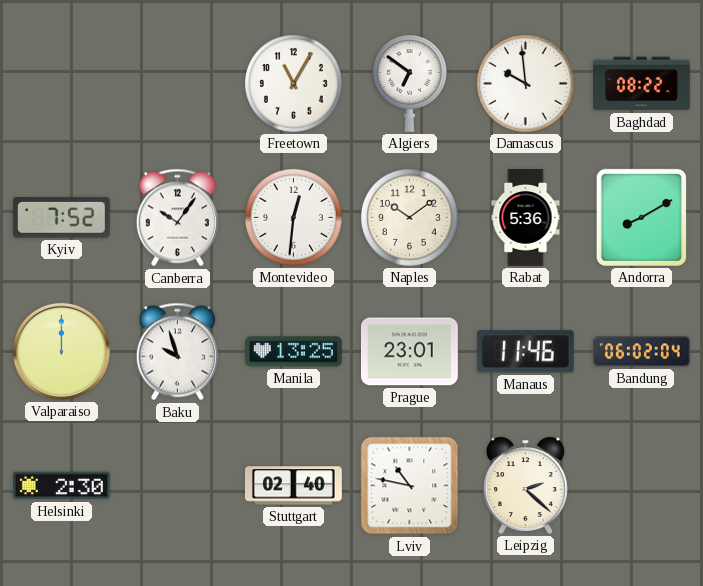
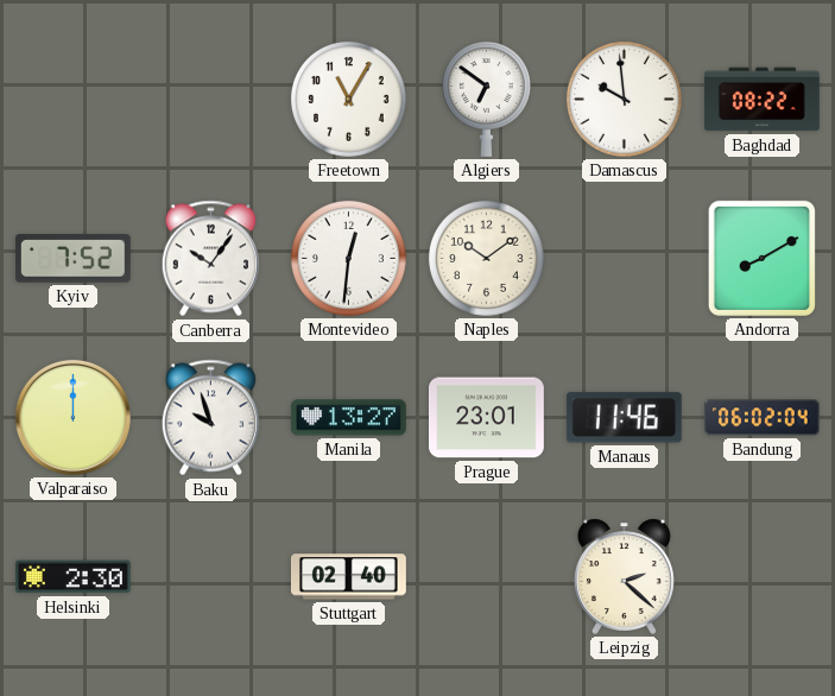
Rabat: 5:36 -> none
Manila: 13:25 -> 13:27
Lviv: 10:47 -> none
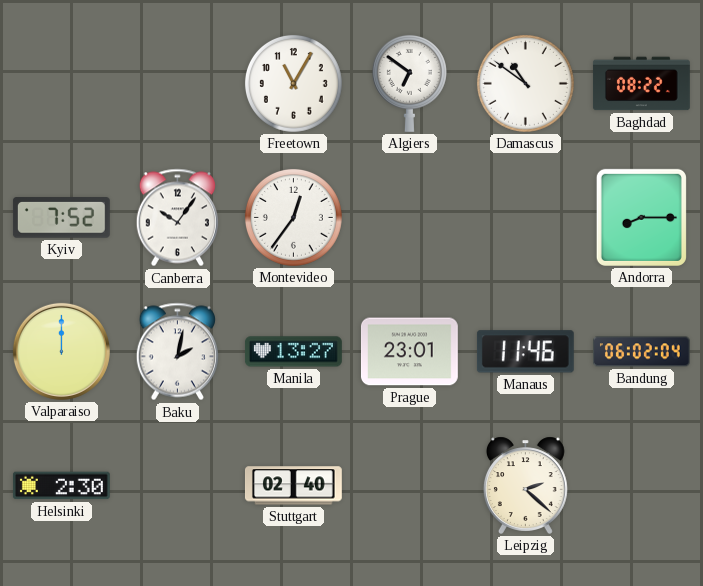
Damascus: 9:59 -> 10:51
Montevideo: 12:31 -> 12:36
Naples: 10:09 -> none
Andorra: 8:10 -> 8:15
Baku: 9:57 -> 2:02
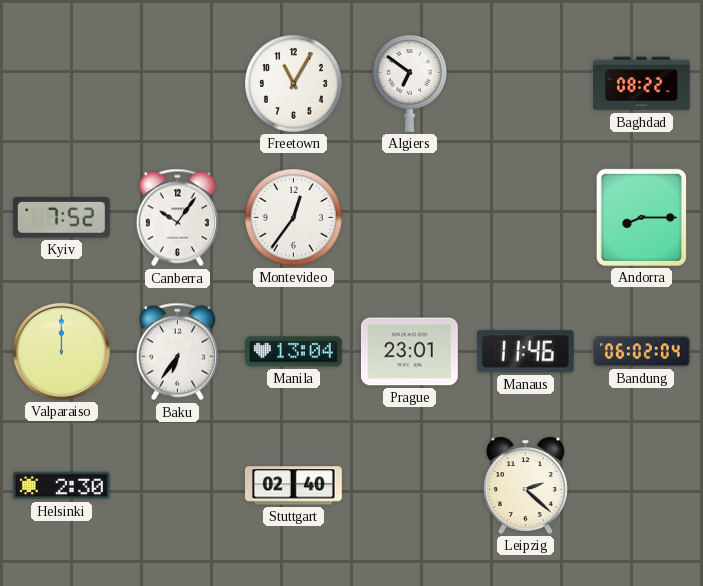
Damascus: 10:51 -> none
Baku: 2:02 -> 6:36
Manila: 13:27 -> 13:04
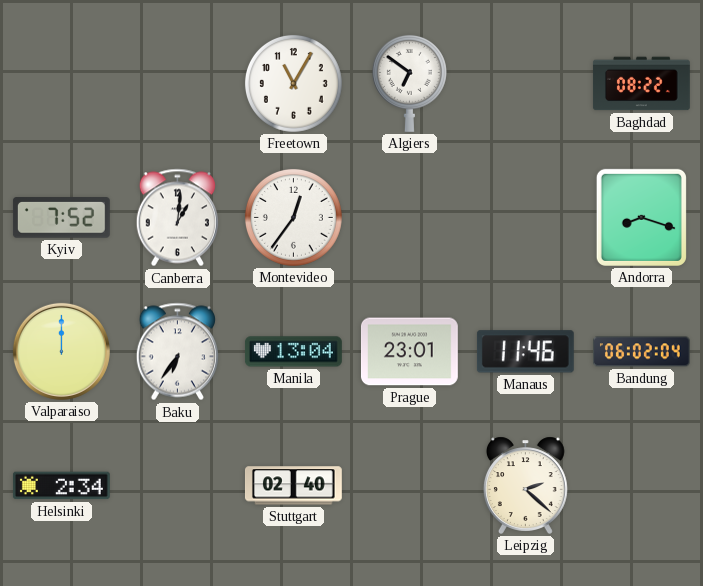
Canberra: 10:06 -> 1:01
Andorra: 8:15 -> 8:18
Helsinki: 2:30 -> 2:34
